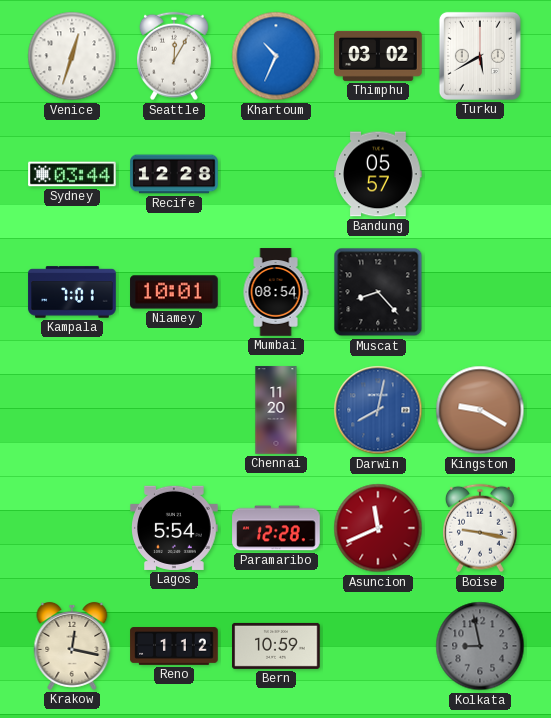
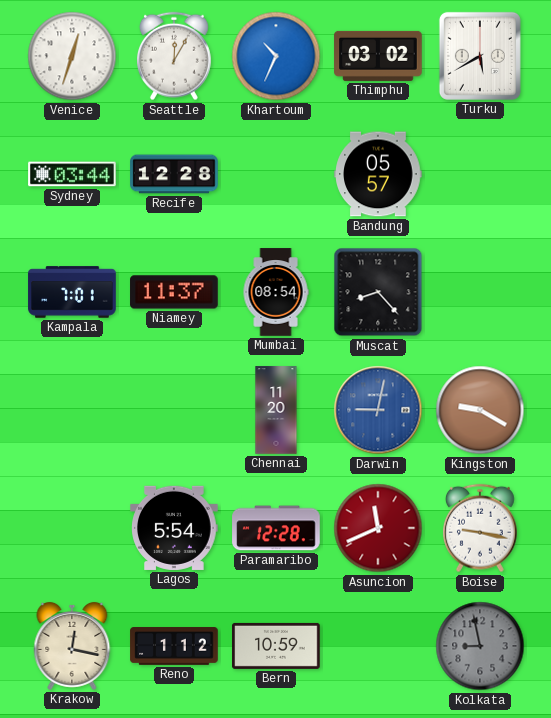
Niamey: 10:01 -> 11:37
Darwin: 8:02 -> 9:02
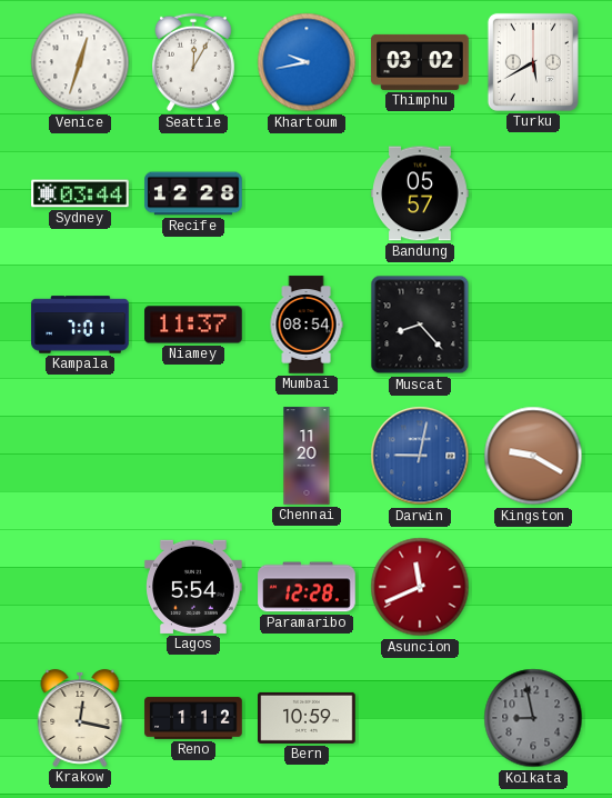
Khartoum: 10:34 -> 9:43
Boise: 9:17 -> none
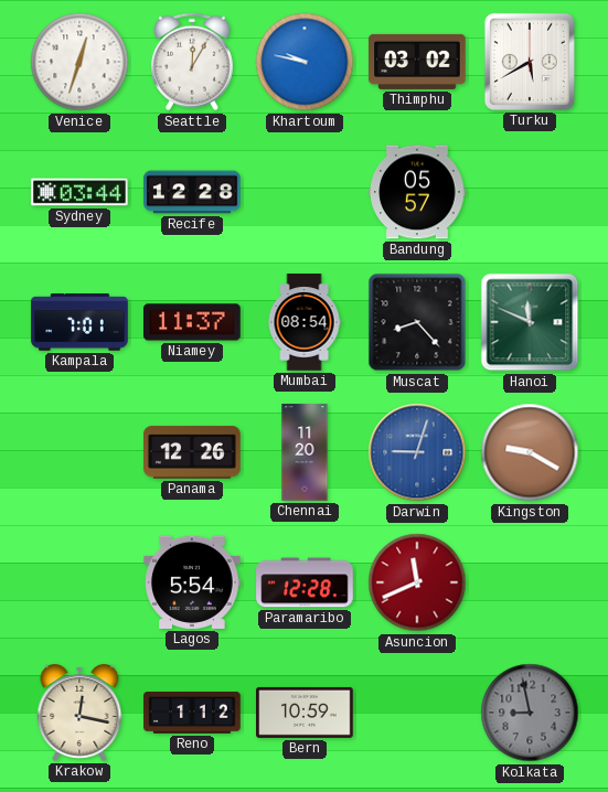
Khartoum: 9:43 -> 9:47
Hanoi: none -> 11:49
Panama: none -> 12:26
Darwin: 9:02 -> 9:03
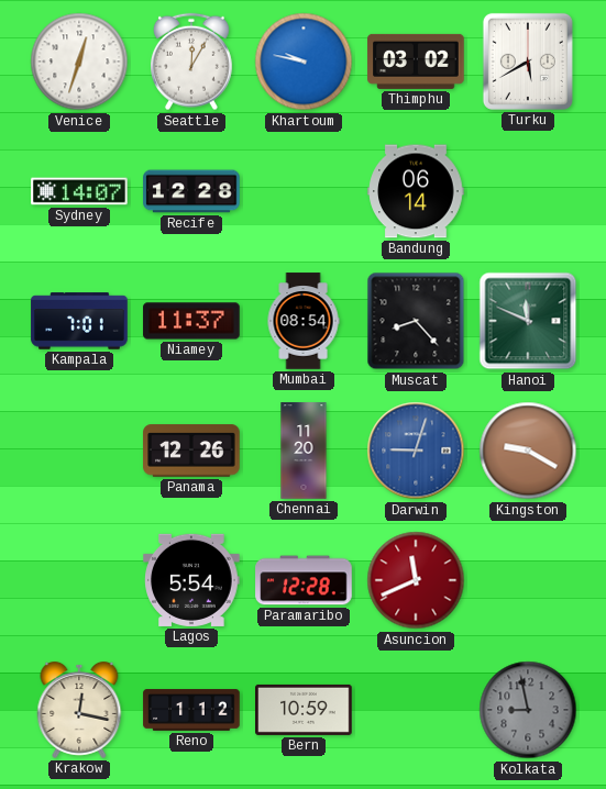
Sydney: 03:44 -> 14:07
Bandung: 05:57 -> 06:14
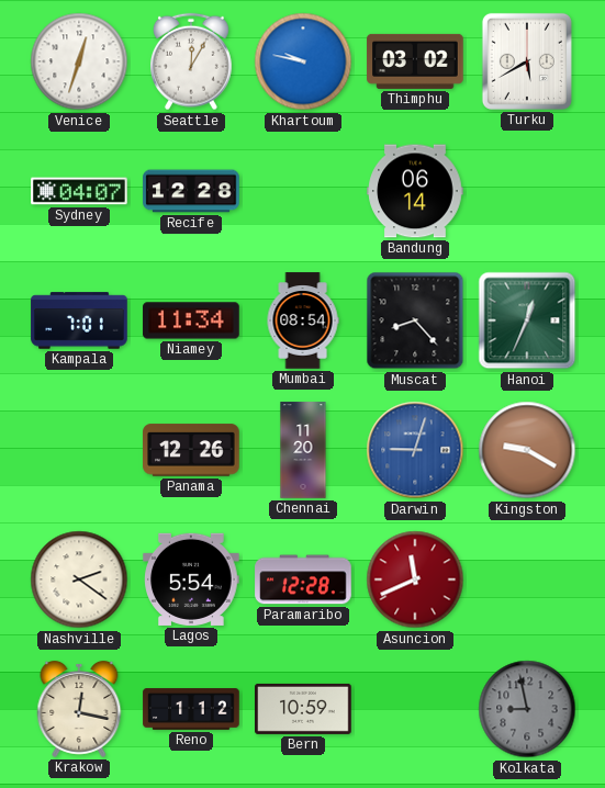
Sydney: 14:07 -> 04:07
Niamey: 11:37 -> 11:34
Hanoi: 11:49 -> 12:34
Nashville: none -> 2:21
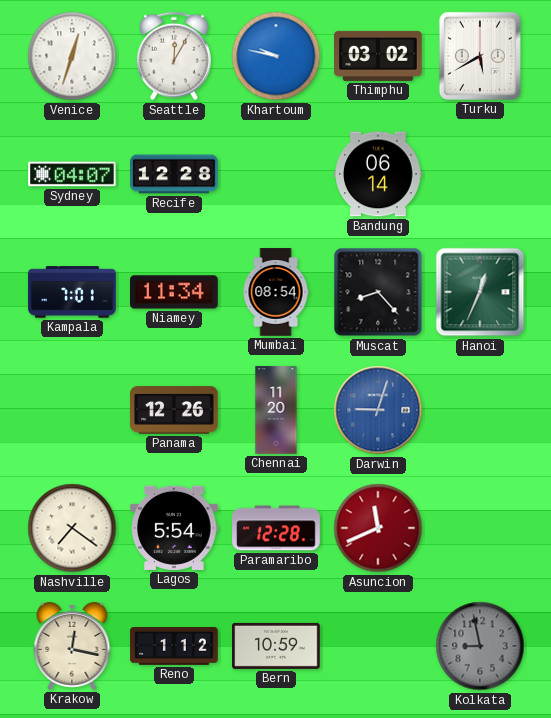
Kingston: 9:20 -> none
Nashville: 2:21 -> 7:21
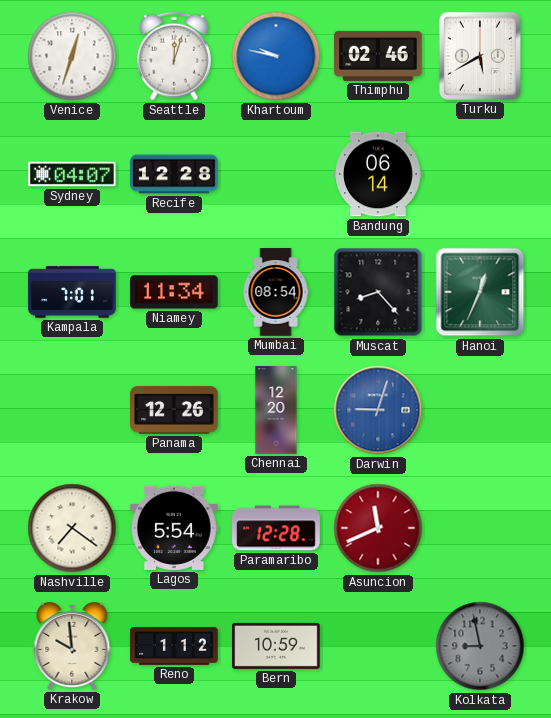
Seattle: 12:05 -> 12:03
Thimphu: 03:02 -> 02:46
Chennai: 11:20 -> 12:20
Krakow: 12:17 -> 9:59
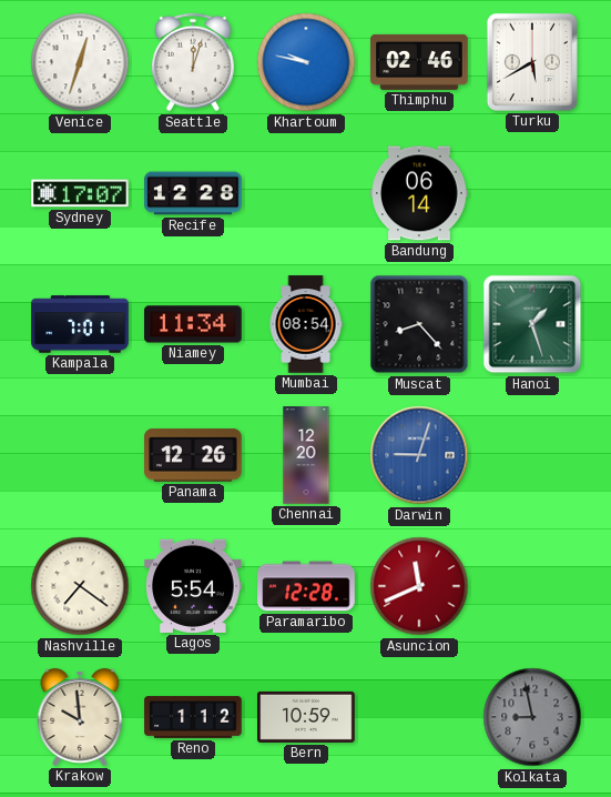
Sydney: 04:07 -> 17:07
Hanoi: 12:34 -> 1:27
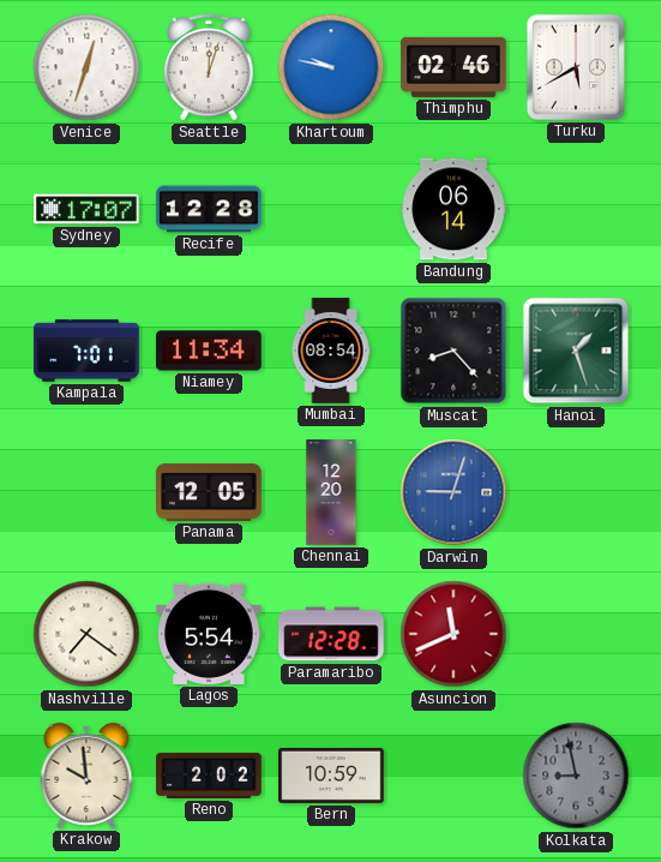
Panama: 12:26 -> 12:05
Reno: 1:12 -> 2:02
